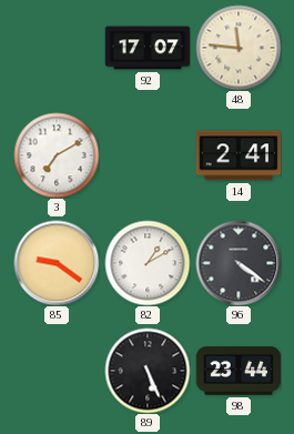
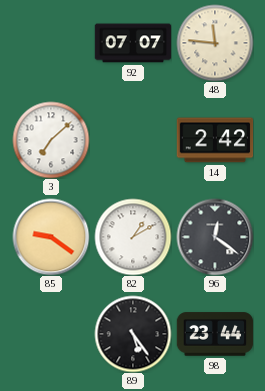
92: 17:07 -> 07:07
3: 7:10 -> 7:08
14: 2:41 -> 2:42
96: 4:21 -> 12:21
89: 5:26 -> 5:24
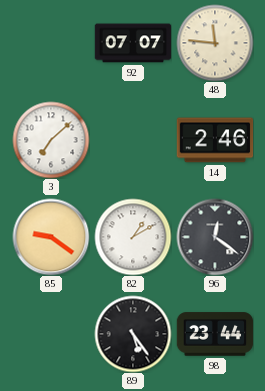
14: 2:42 -> 2:46
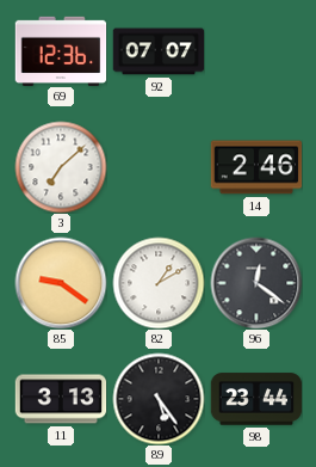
69: none -> 12:36
48: 11:46 -> none
11: none -> 3:13
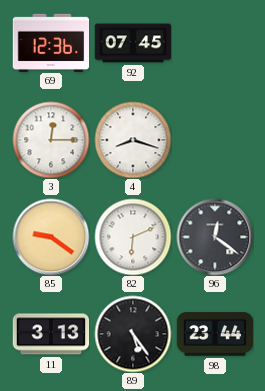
92: 07:07 -> 07:45
3: 7:08 -> 12:15
4: none -> 8:18
14: 2:46 -> none
82: 1:10 -> 6:11
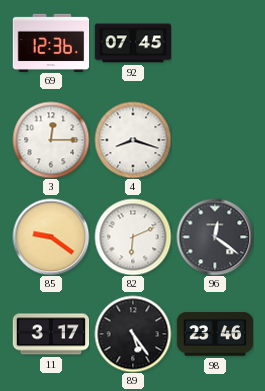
11: 3:13 -> 3:17
98: 23:44 -> 23:46
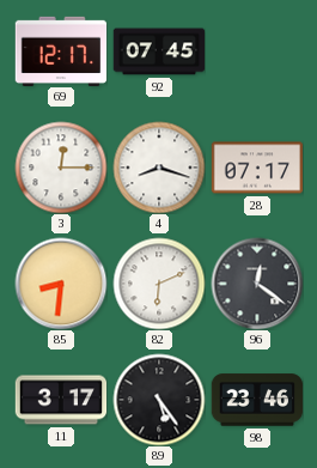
69: 12:36 -> 12:17
28: none -> 07:17
85: 9:21 -> 8:31
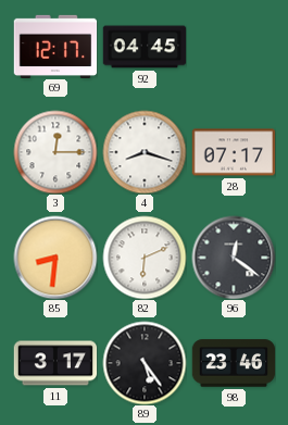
92: 07:45 -> 04:45
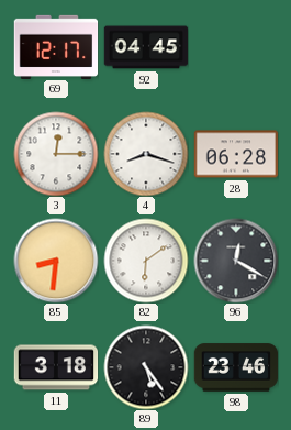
28: 07:17 -> 06:28
82: 6:11 -> 6:09
96: 12:21 -> 12:20
11: 3:17 -> 3:18
